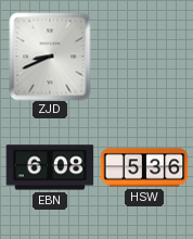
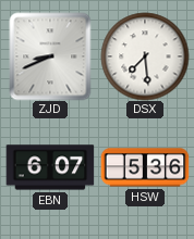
DSX: none -> 7:29
EBN: 6:08 -> 6:07
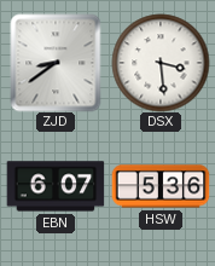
ZJD: 8:41 -> 8:39
DSX: 7:29 -> 3:29
